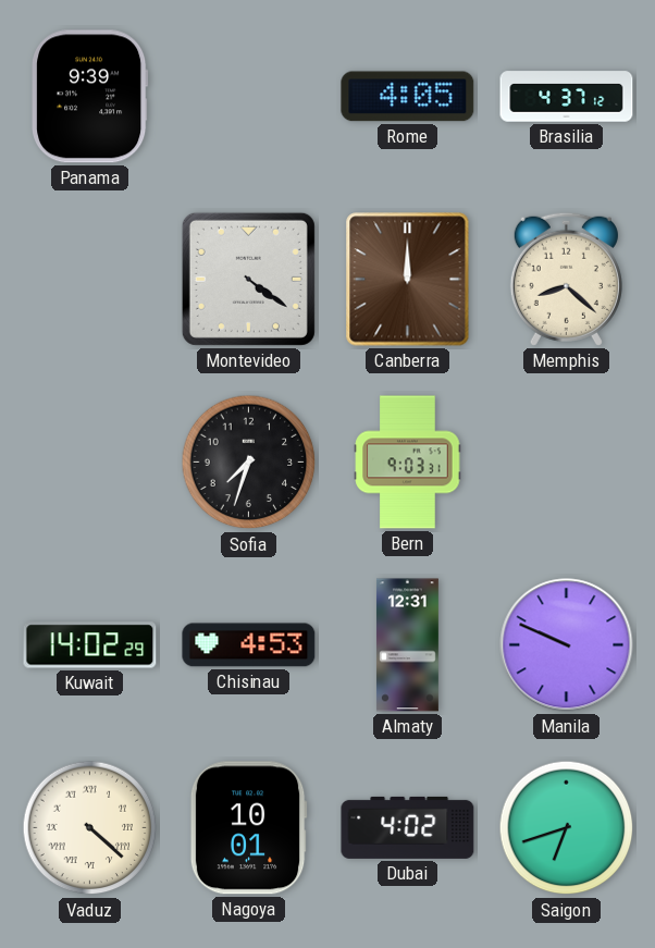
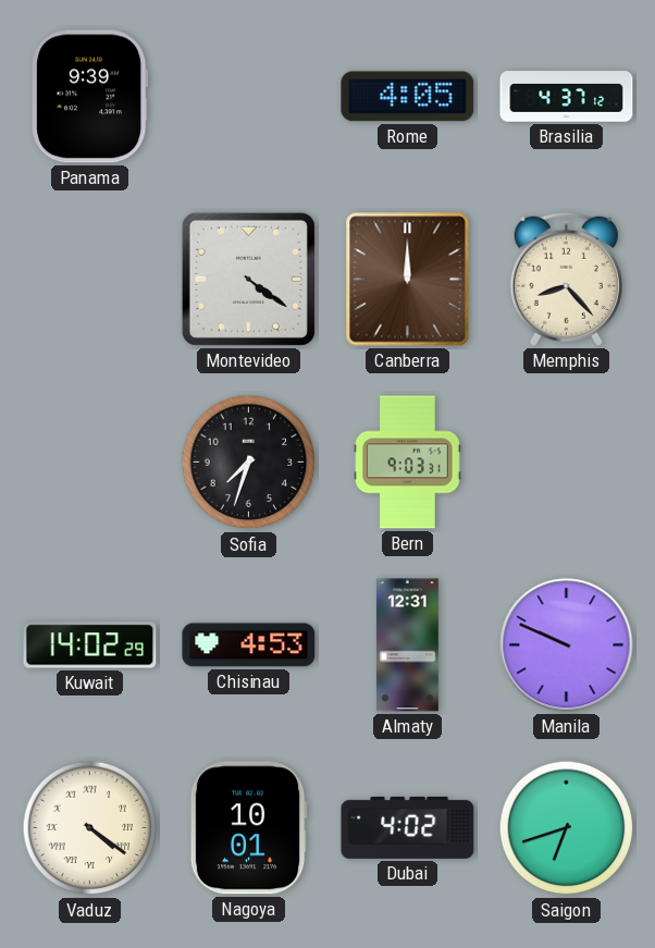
Memphis: 8:22 -> 8:23
Vaduz: 4:22 -> 4:21
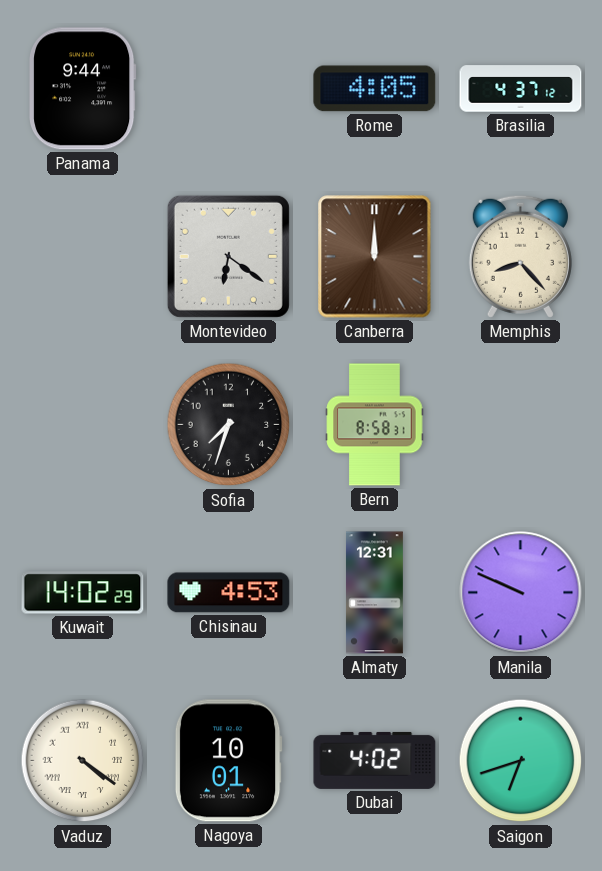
Panama: 9:39 -> 9:44
Montevideo: 4:21 -> 6:21
Bern: 9:03 -> 8:58
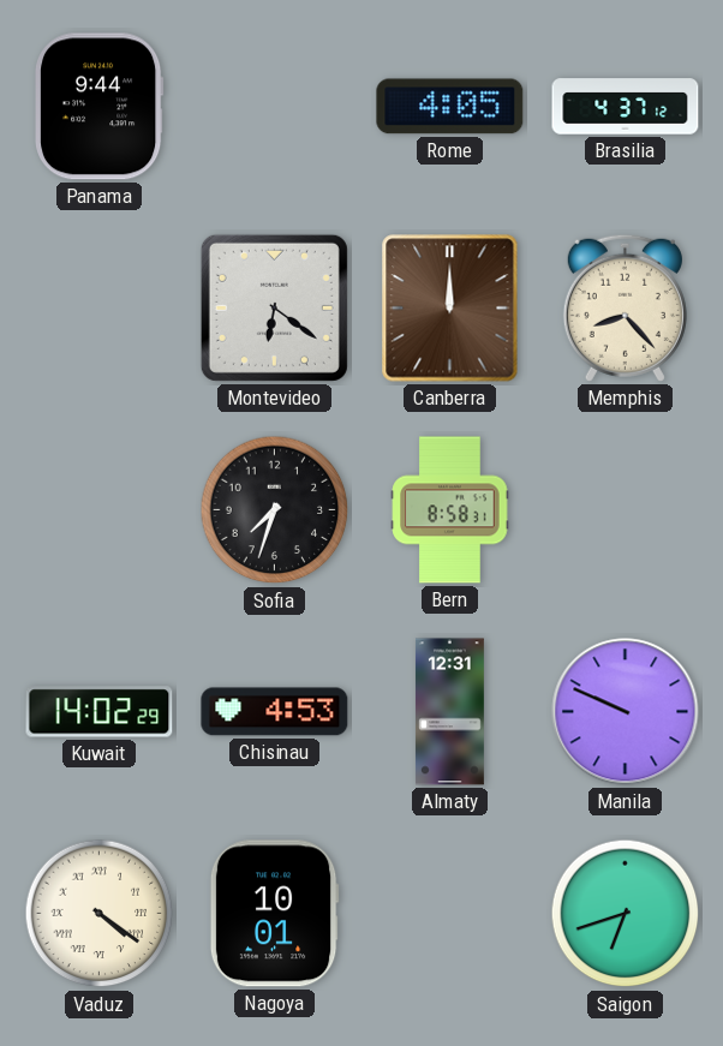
Dubai: 4:02 -> none
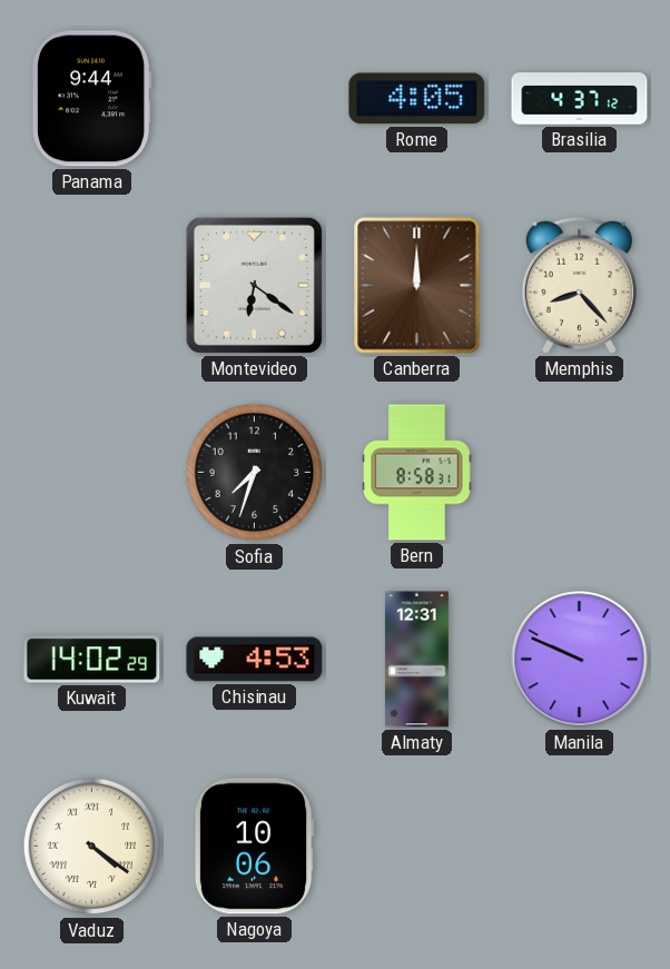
Nagoya: 10:01 -> 10:06
Saigon: 6:42 -> none
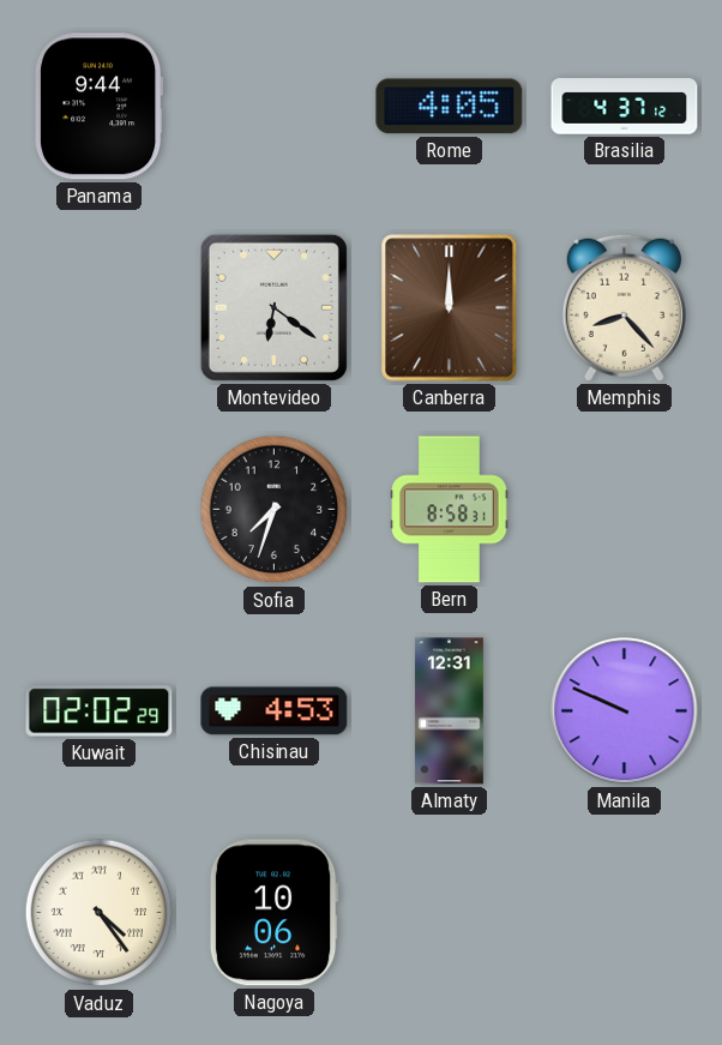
Kuwait: 14:02 -> 02:02
Vaduz: 4:21 -> 4:24
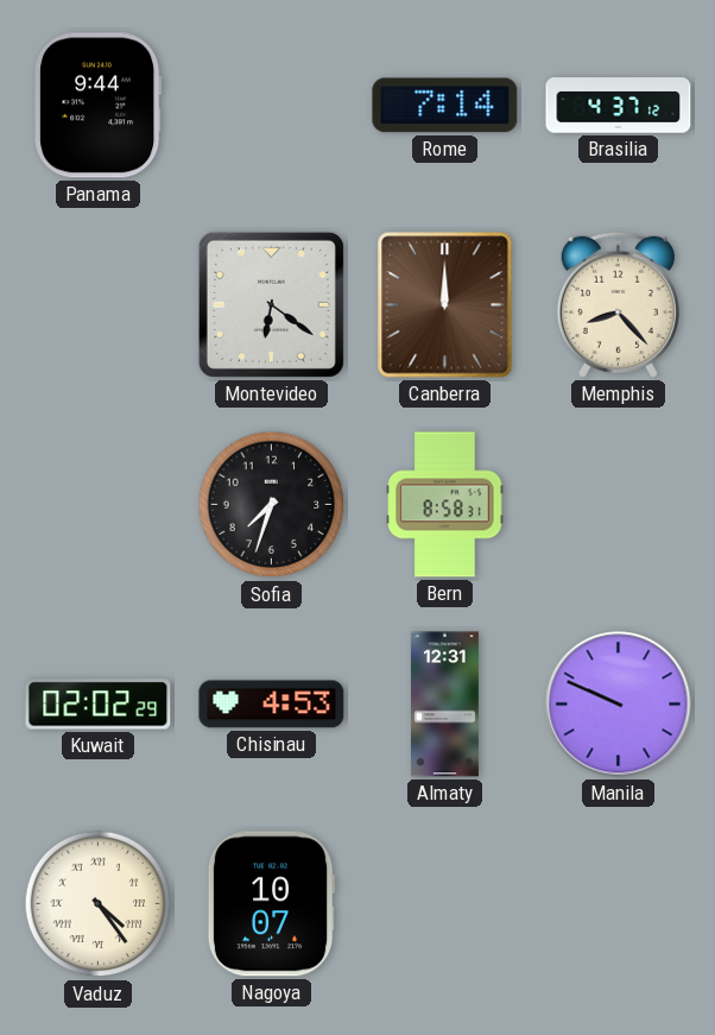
Rome: 4:05 -> 7:14
Nagoya: 10:06 -> 10:07
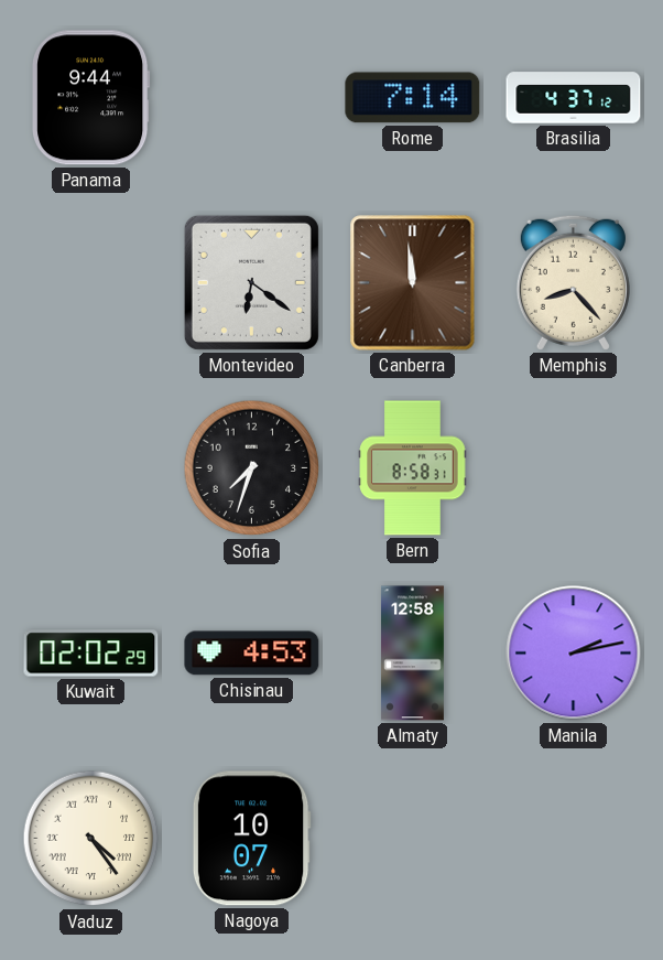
Canberra: 12:00 -> 11:59
Almaty: 12:31 -> 12:58
Manila: 9:49 -> 2:13
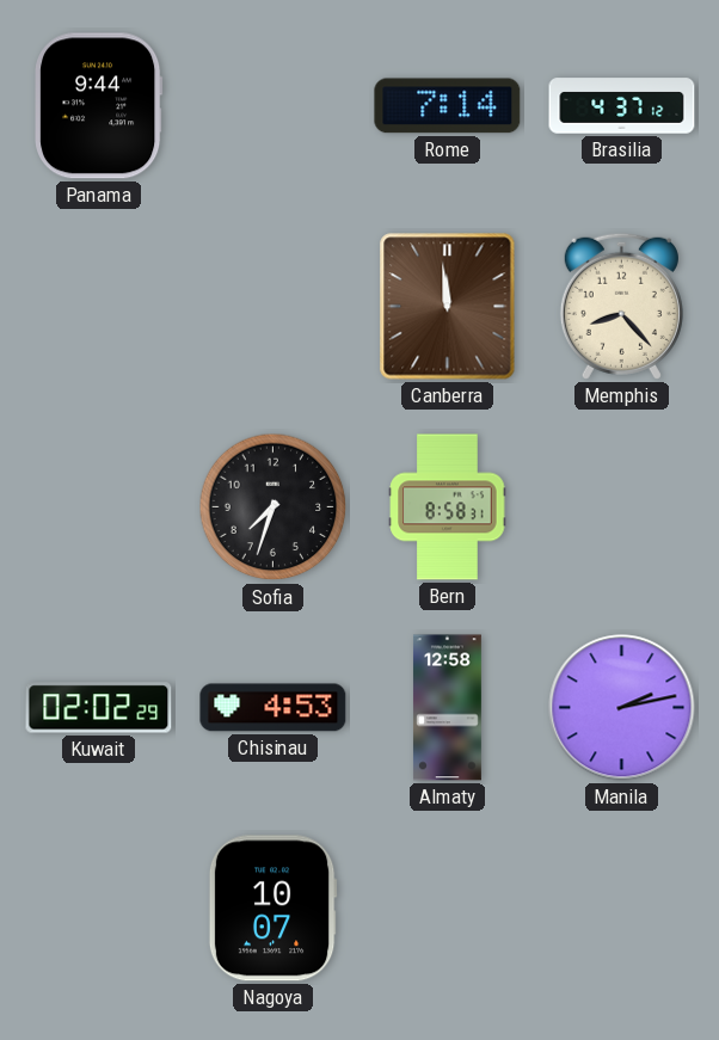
Montevideo: 6:21 -> none
Vaduz: 4:24 -> none
